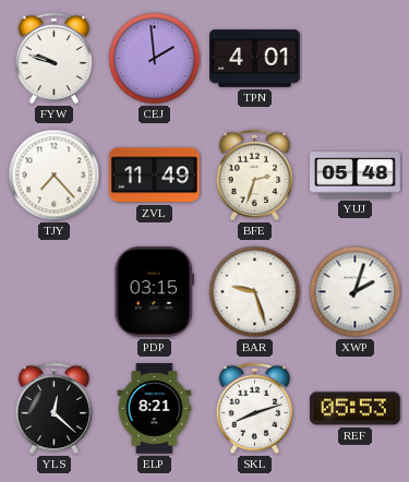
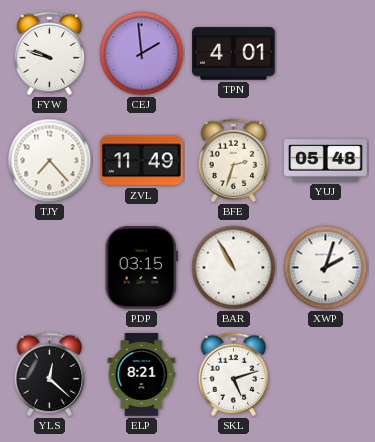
BAR: 9:27 -> 10:55
SKL: 8:12 -> 5:12
REF: 05:53 -> none
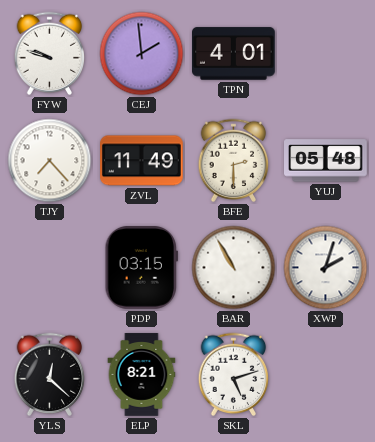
BFE: 2:33 -> 2:30
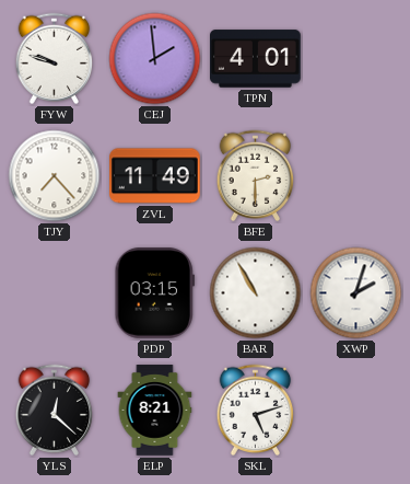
YUJ: 05:48 -> none
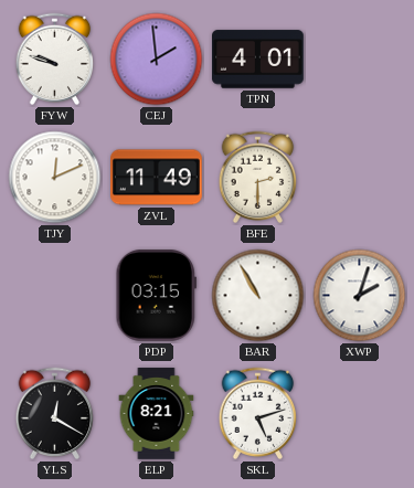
TJY: 7:23 -> 12:11
YLS: 12:22 -> 12:20
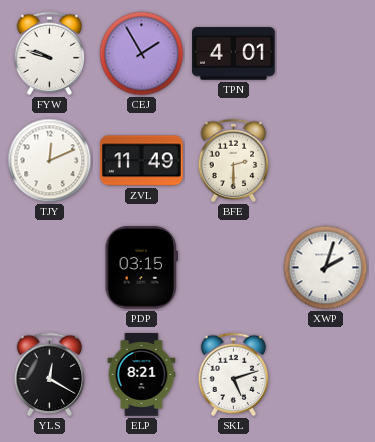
CEJ: 1:59 -> 1:55
BAR: 10:55 -> none
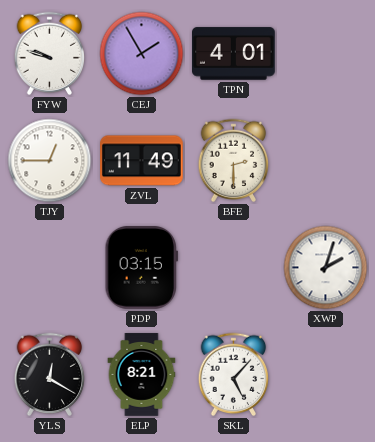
TJY: 12:11 -> 12:45
SKL: 5:12 -> 5:07
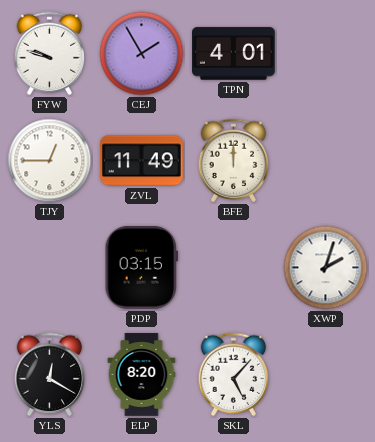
BFE: 2:30 -> 12:00
ELP: 8:21 -> 8:20
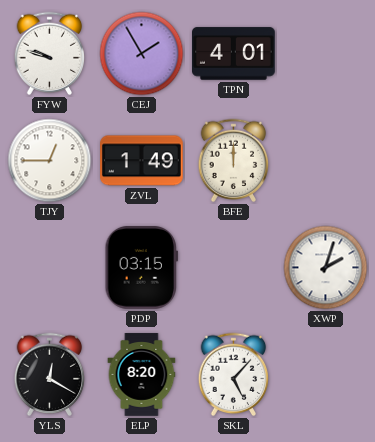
ZVL: 11:49 -> 1:49
